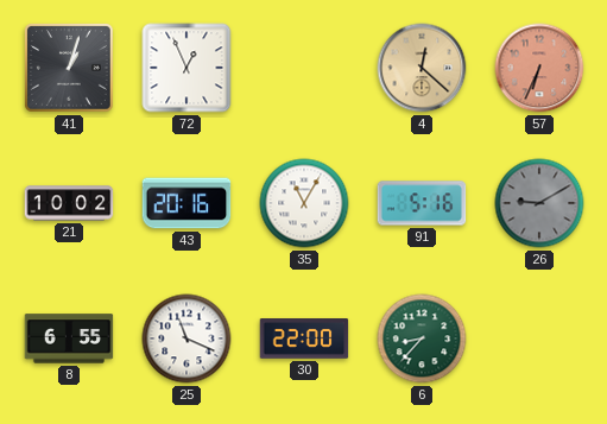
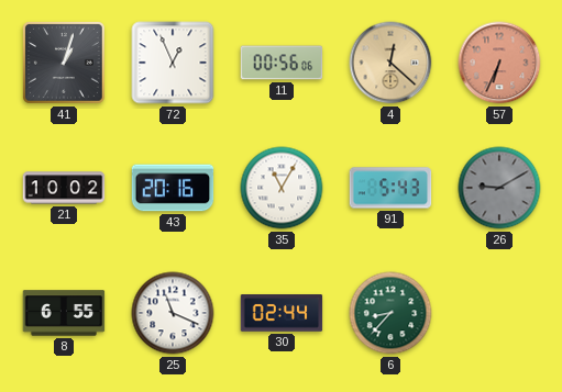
11: none -> 00:56
91: 5:16 -> 5:43
30: 22:00 -> 02:44
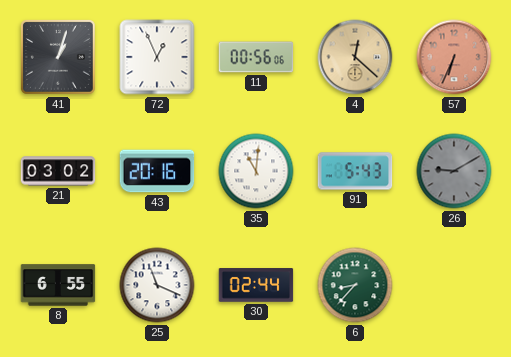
21: 10:02 -> 03:02
35: 11:05 -> 11:01
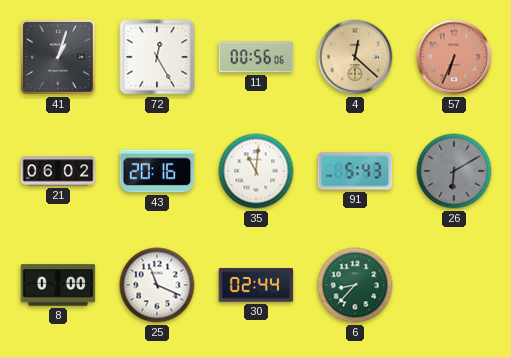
72: 12:56 -> 12:25
21: 03:02 -> 06:02
26: 9:10 -> 6:10
8: 6:55 -> 0:00
